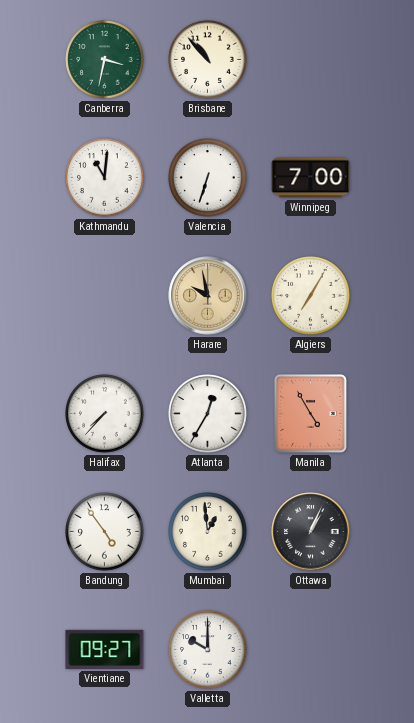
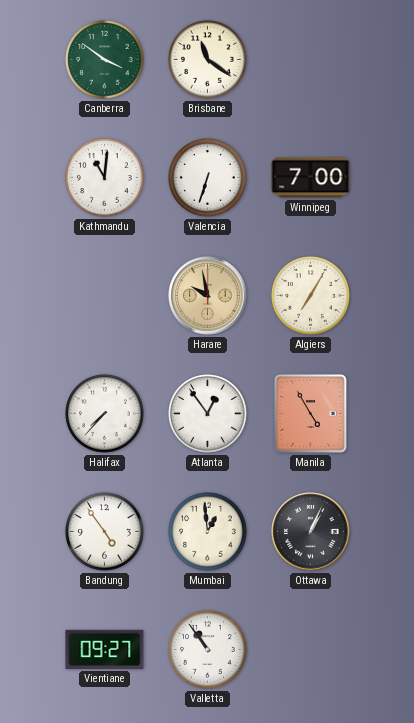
Canberra: 3:32 -> 3:51
Brisbane: 10:53 -> 11:21
Atlanta: 12:35 -> 12:54
Valletta: 10:00 -> 10:54
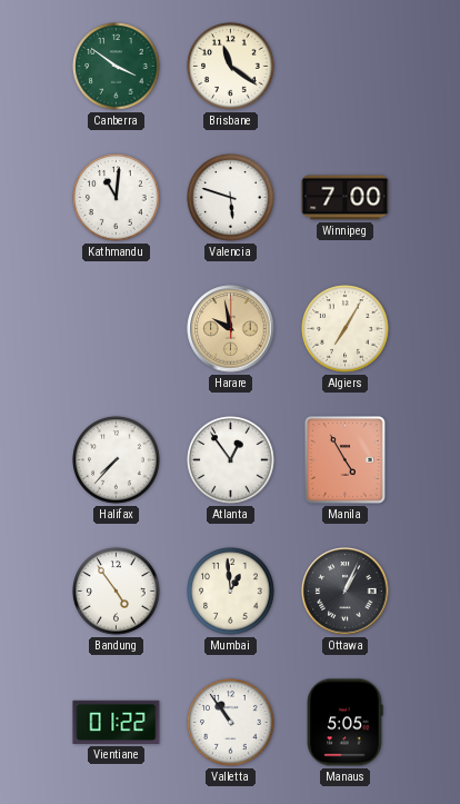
Valencia: 6:33 -> 5:48
Vientiane: 09:27 -> 01:22
Manaus: none -> 5:05
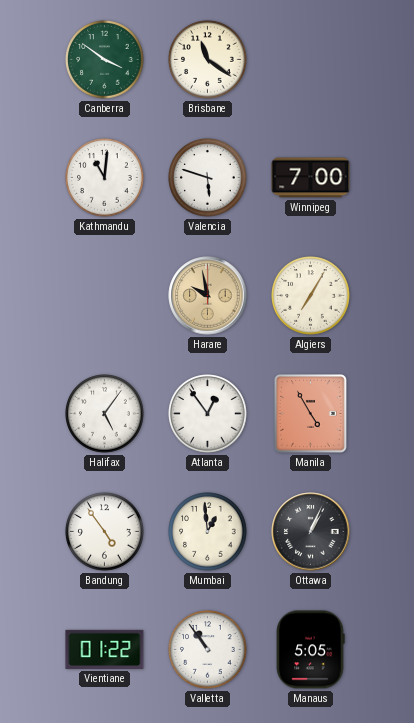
Halifax: 7:37 -> 5:06
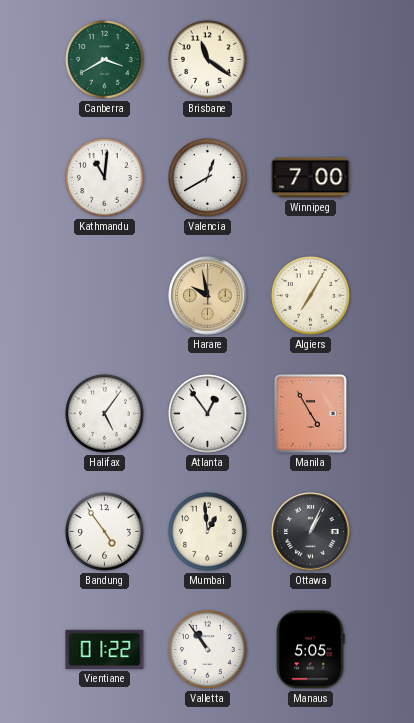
Canberra: 3:51 -> 3:40
Valencia: 5:48 -> 12:40
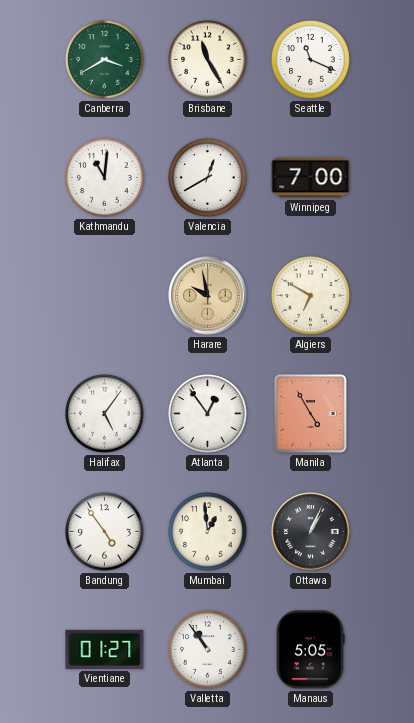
Brisbane: 11:21 -> 11:25
Seattle: none -> 11:19
Algiers: 7:05 -> 6:50
Vientiane: 01:22 -> 01:27
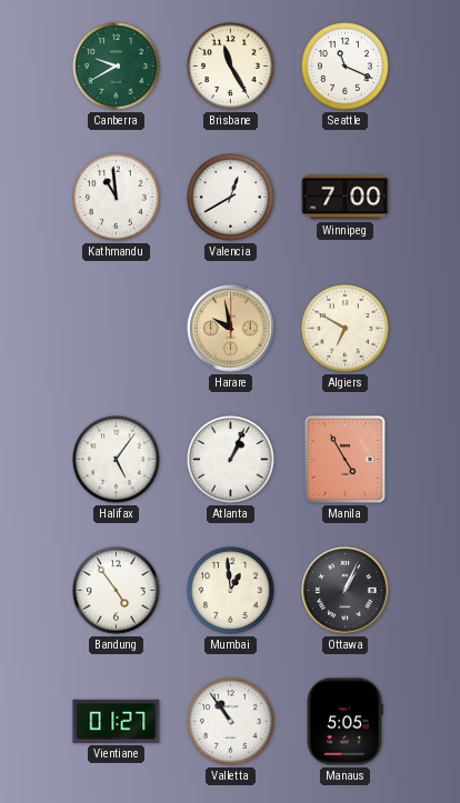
Canberra: 3:40 -> 9:40
Kathmandu: 11:01 -> 10:59
Atlanta: 12:54 -> 1:04
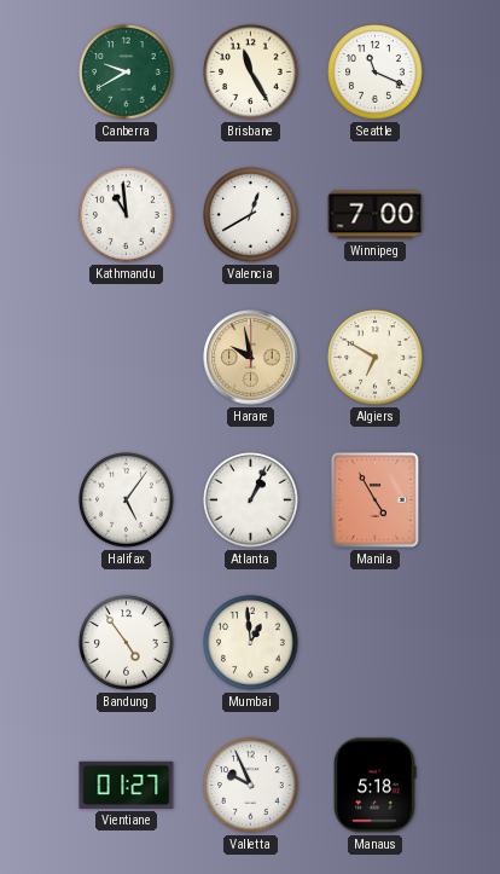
Ottawa: 1:04 -> none
Valletta: 10:54 -> 9:56
Manaus: 5:05 -> 5:18
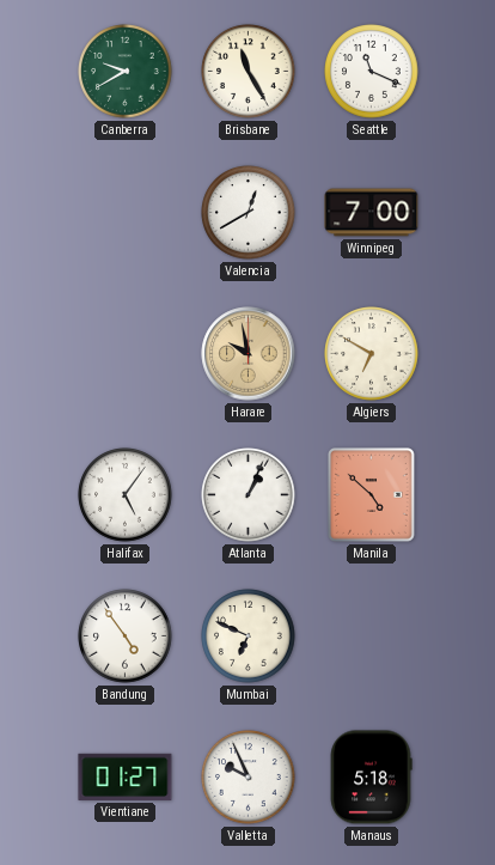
Kathmandu: 10:59 -> none
Manila: 4:55 -> 4:52
Mumbai: 12:59 -> 6:49
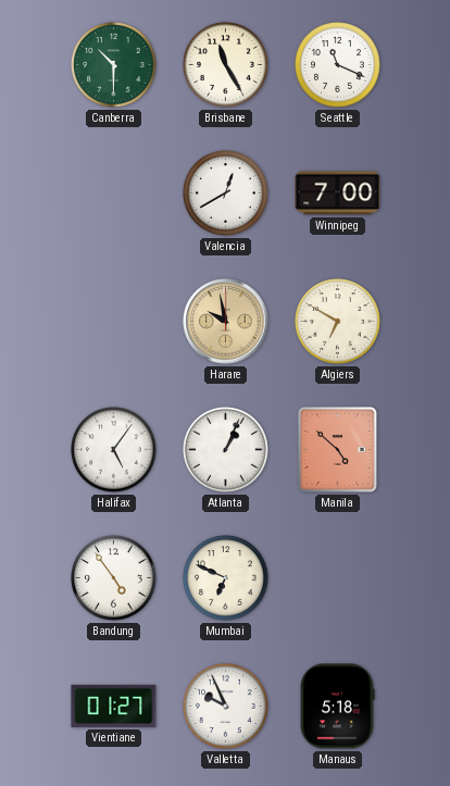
Canberra: 9:40 -> 10:30
